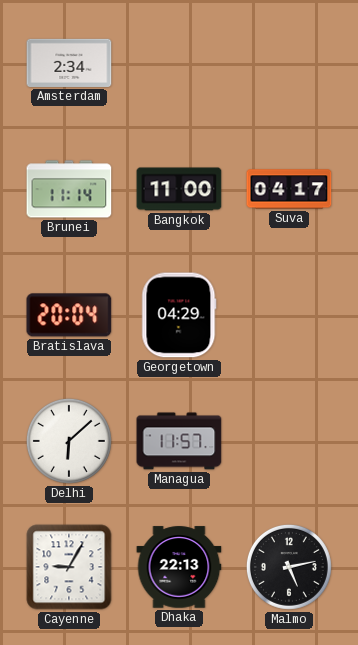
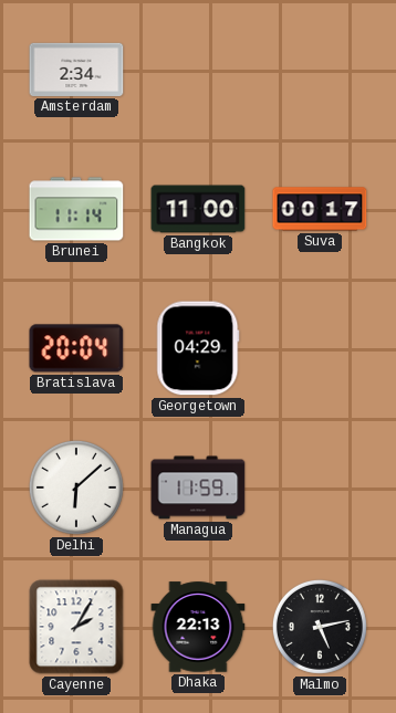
Suva: 04:17 -> 00:17
Managua: 11:57 -> 11:59
Cayenne: 9:05 -> 2:05
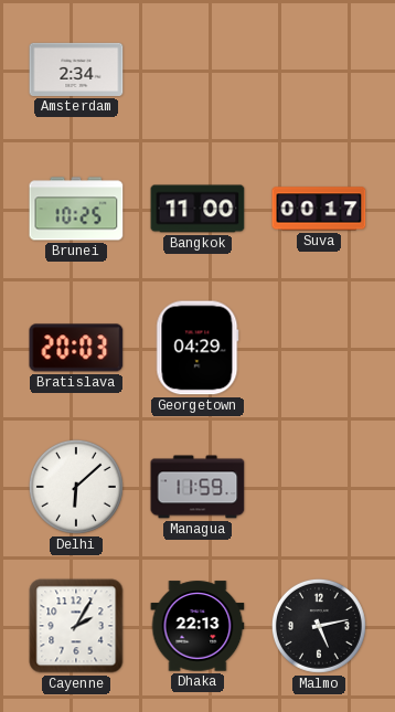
Brunei: 11:14 -> 10:25
Bratislava: 20:04 -> 20:03
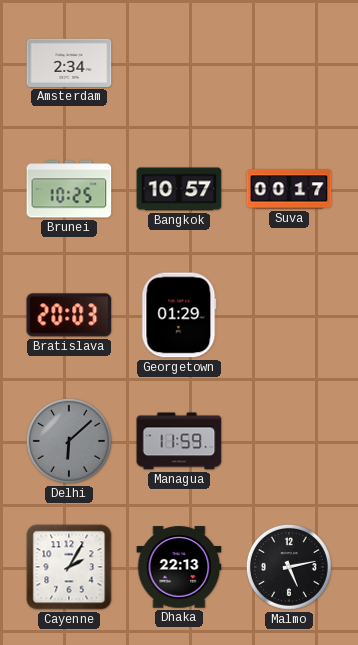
Bangkok: 11:00 -> 10:57
Georgetown: 04:29 -> 01:29
Delhi dial: white -> grey
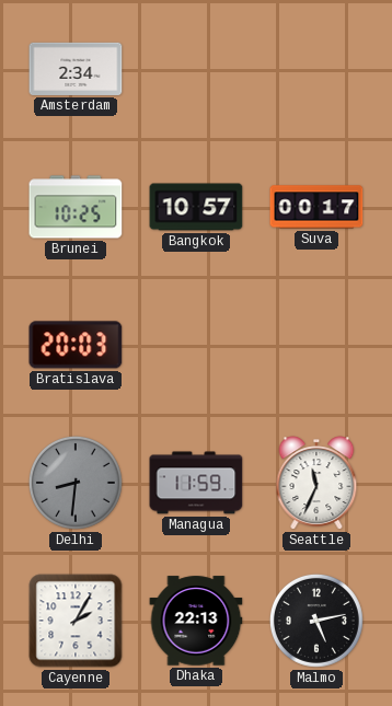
Georgetown: 01:29 -> none
Delhi: 6:08 -> 8:31
Seattle: none -> 11:34
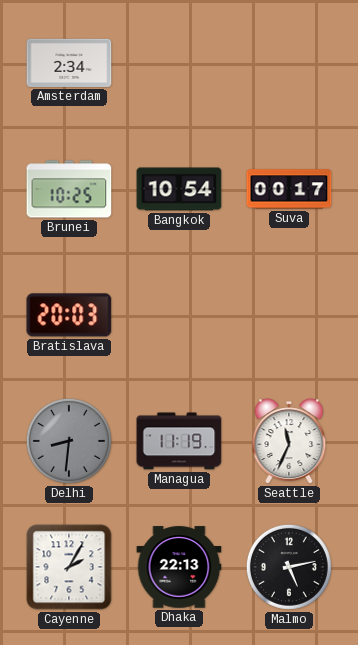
Bangkok: 10:57 -> 10:54
Managua: 11:59 -> 11:19
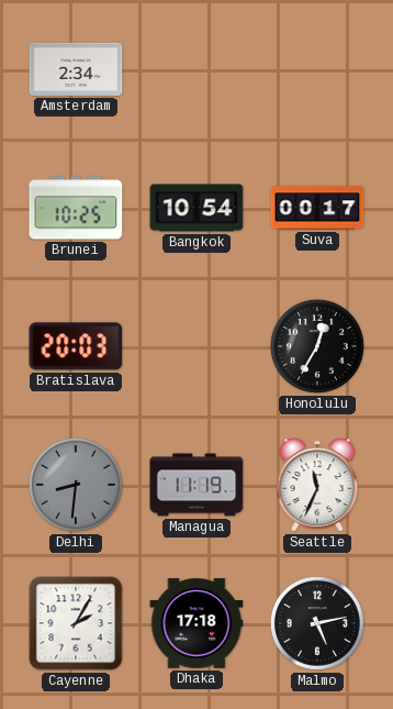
Honolulu: none -> 12:35
Dhaka: 22:13 -> 17:18
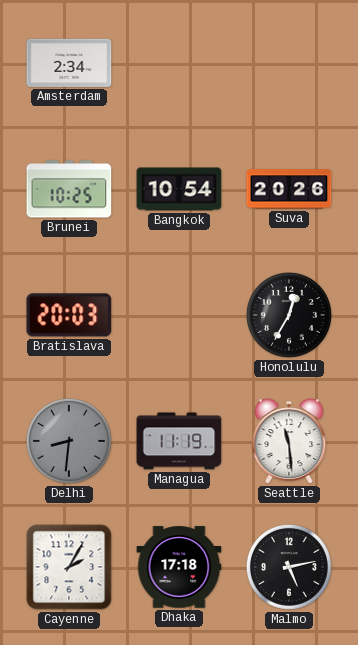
Suva: 00:17 -> 20:26
Seattle: 11:34 -> 11:29
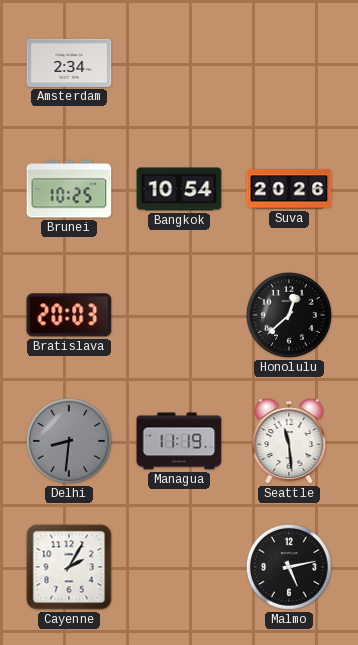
Honolulu: 12:35 -> 12:38
Dhaka: 17:18 -> none
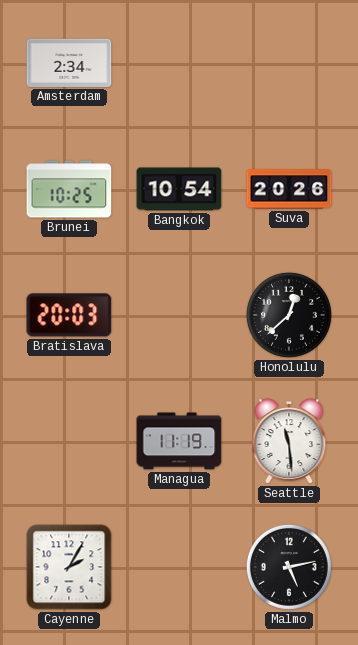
Delhi: 8:31 -> none
